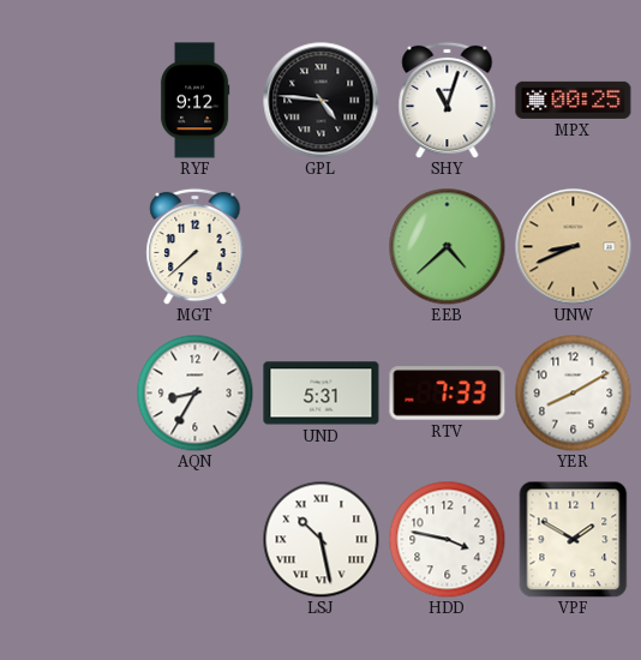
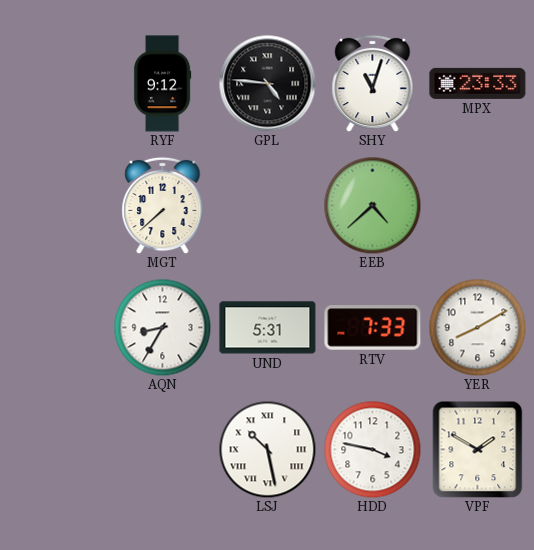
MPX: 00:25 -> 23:33
UNW: 8:41 -> none
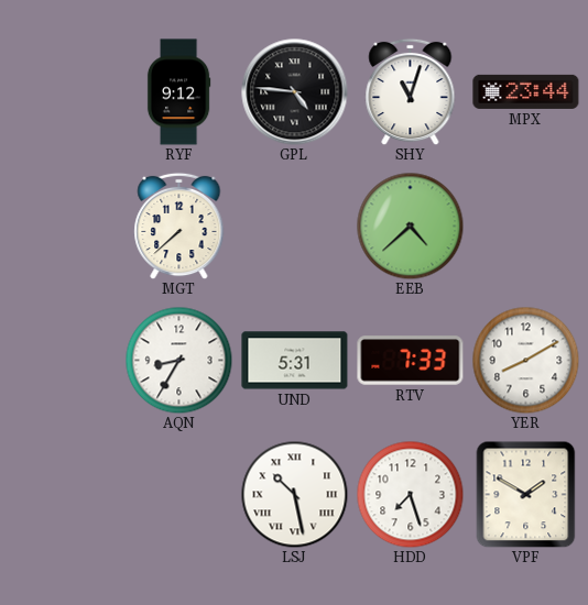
MPX: 23:33 -> 23:44
HDD: 3:47 -> 7:27
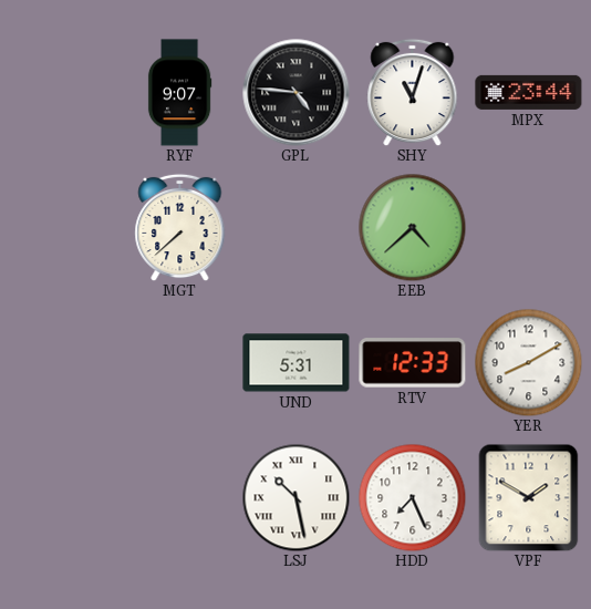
RYF: 9:12 -> 9:07
AQN: 8:35 -> none
RTV: 7:33 -> 12:33
HDD: 7:27 -> 7:26
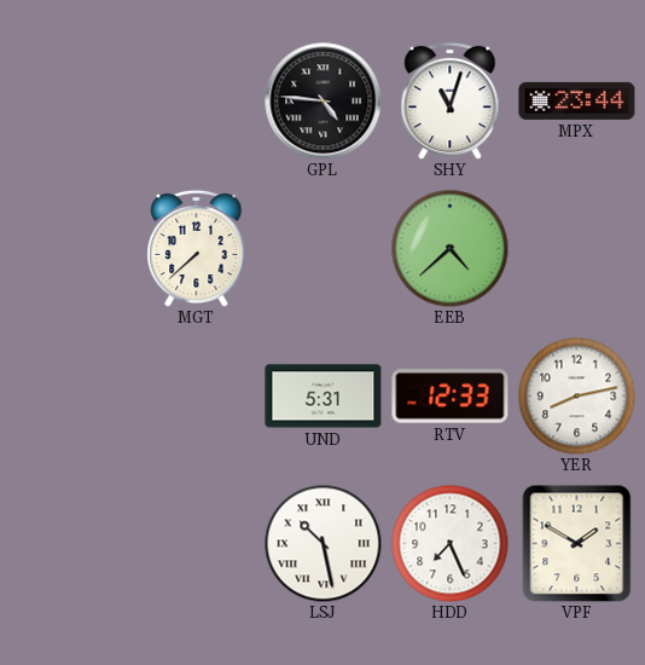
RYF: 9:07 -> none
YER: 8:10 -> 8:13
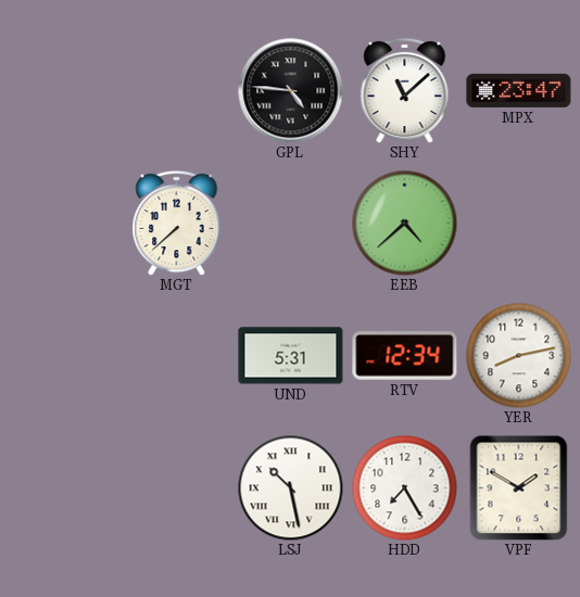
SHY: 11:03 -> 11:08
MPX: 23:44 -> 23:47
RTV: 12:33 -> 12:34
HDD: 7:26 -> 7:25
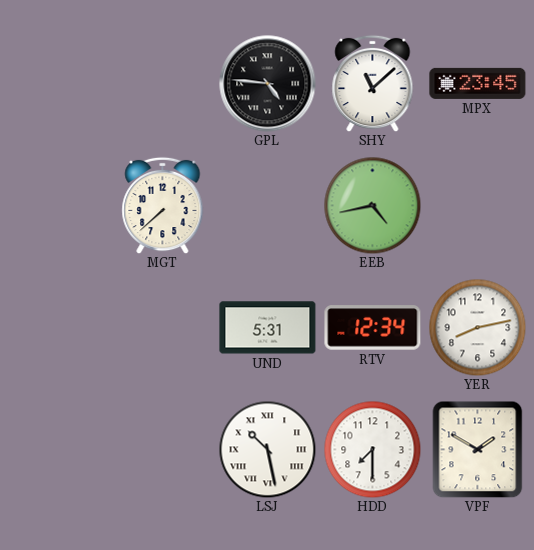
MPX: 23:47 -> 23:45
EEB: 4:38 -> 4:43
HDD: 7:25 -> 7:30
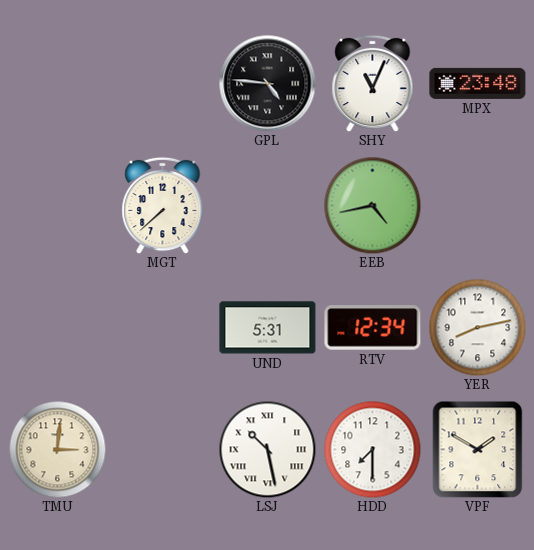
SHY: 11:08 -> 11:04
MPX: 23:45 -> 23:48
TMU: none -> 3:01
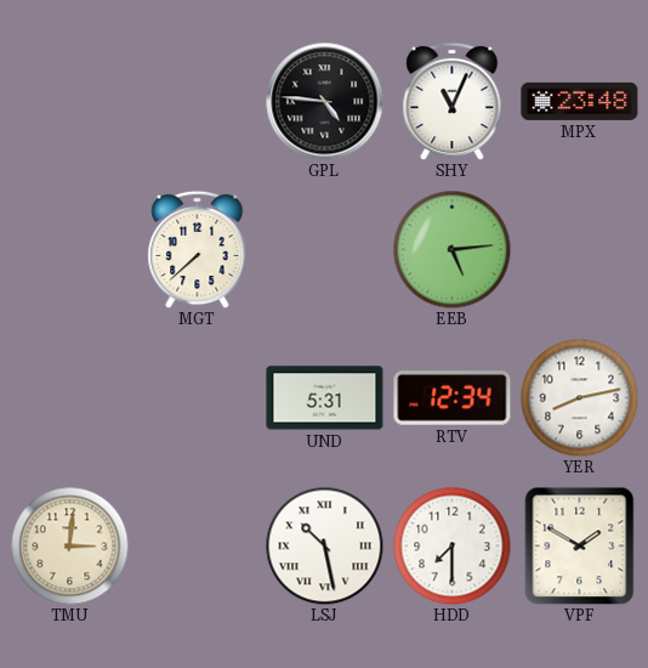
EEB: 4:43 -> 5:14
